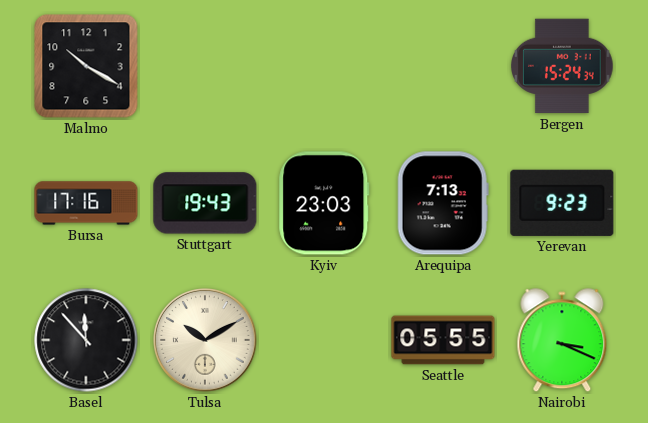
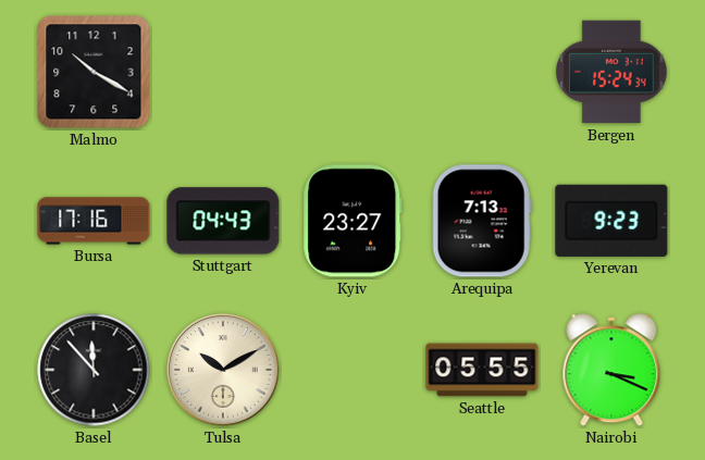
Stuttgart: 19:43 -> 04:43
Kyiv: 23:03 -> 23:27
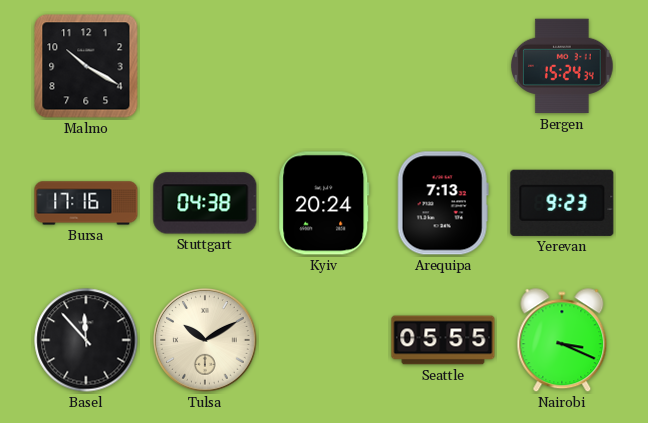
Stuttgart: 04:43 -> 04:38
Kyiv: 23:27 -> 20:24
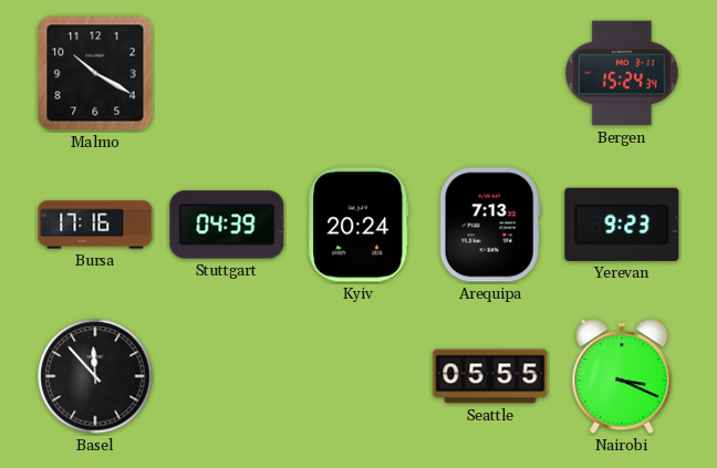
Stuttgart: 04:38 -> 04:39
Tulsa: 10:10 -> none
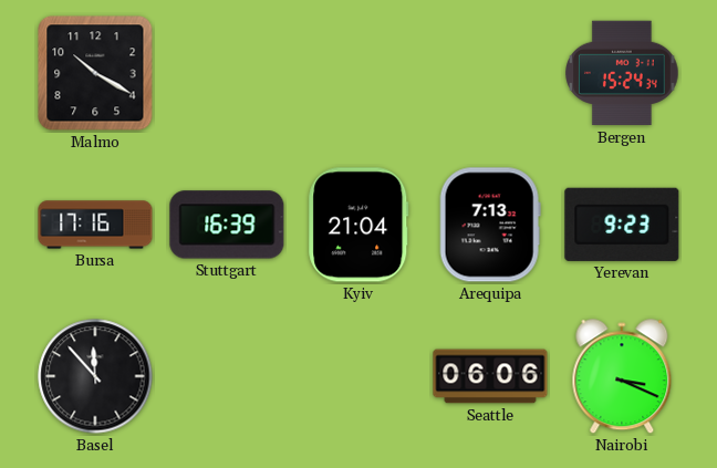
Stuttgart: 04:39 -> 16:39
Kyiv: 20:24 -> 21:04
Seattle: 05:55 -> 06:06
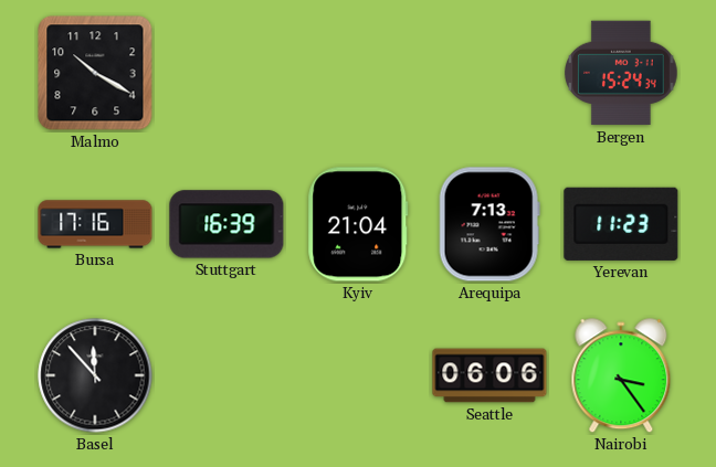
Yerevan: 9:23 -> 11:23
Nairobi: 3:19 -> 3:24
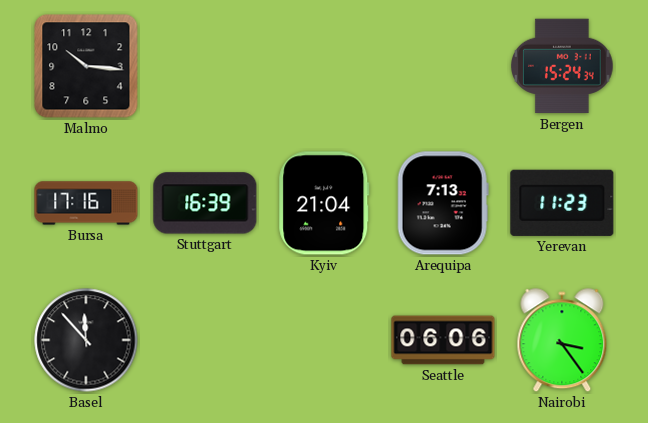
Malmo: 10:20 -> 10:16
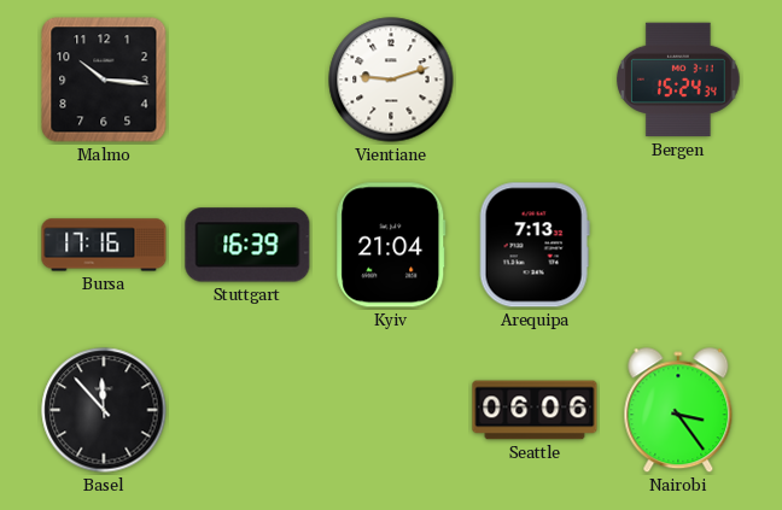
Vientiane: none -> 9:12
Yerevan: 11:23 -> none
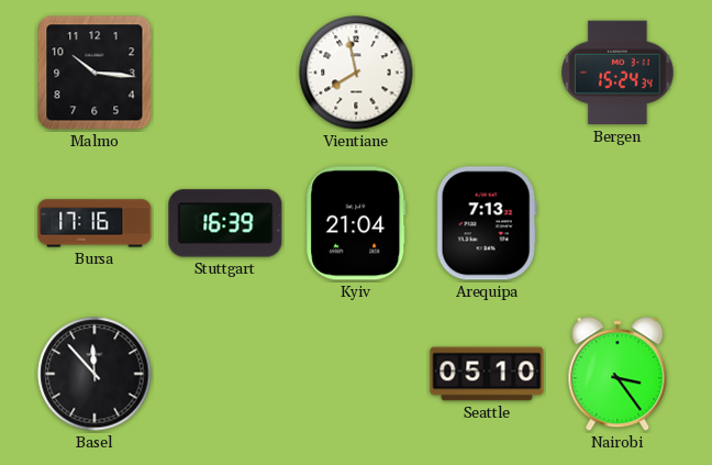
Vientiane: 9:12 -> 7:58
Seattle: 06:06 -> 05:10
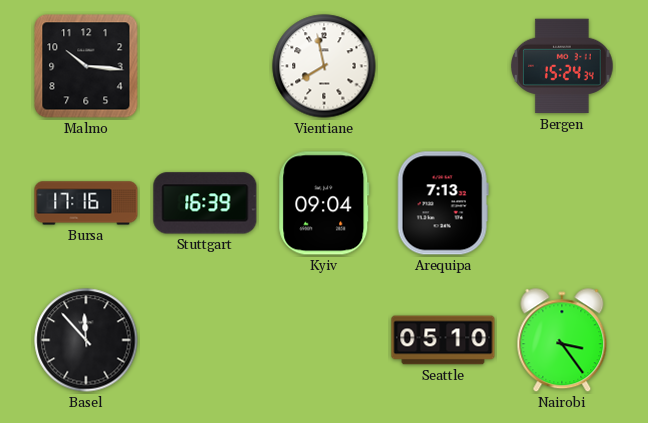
Kyiv: 21:04 -> 09:04
